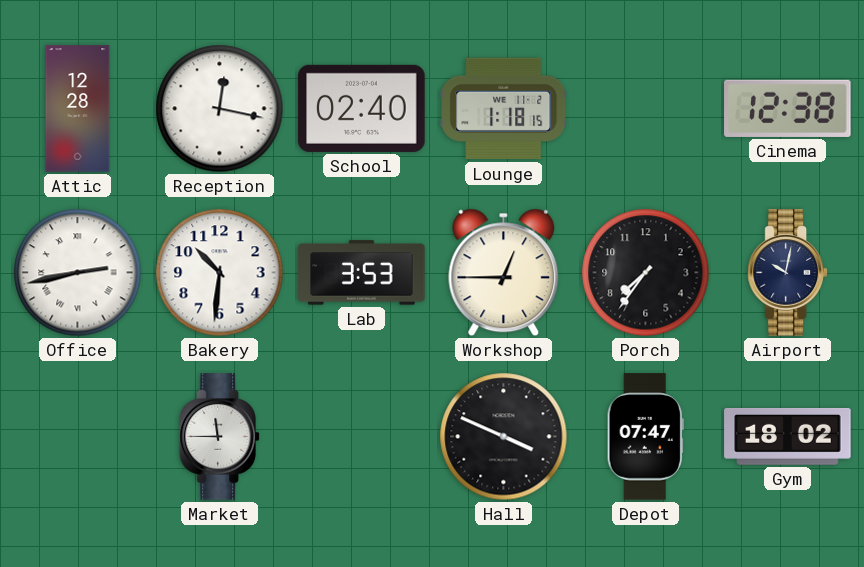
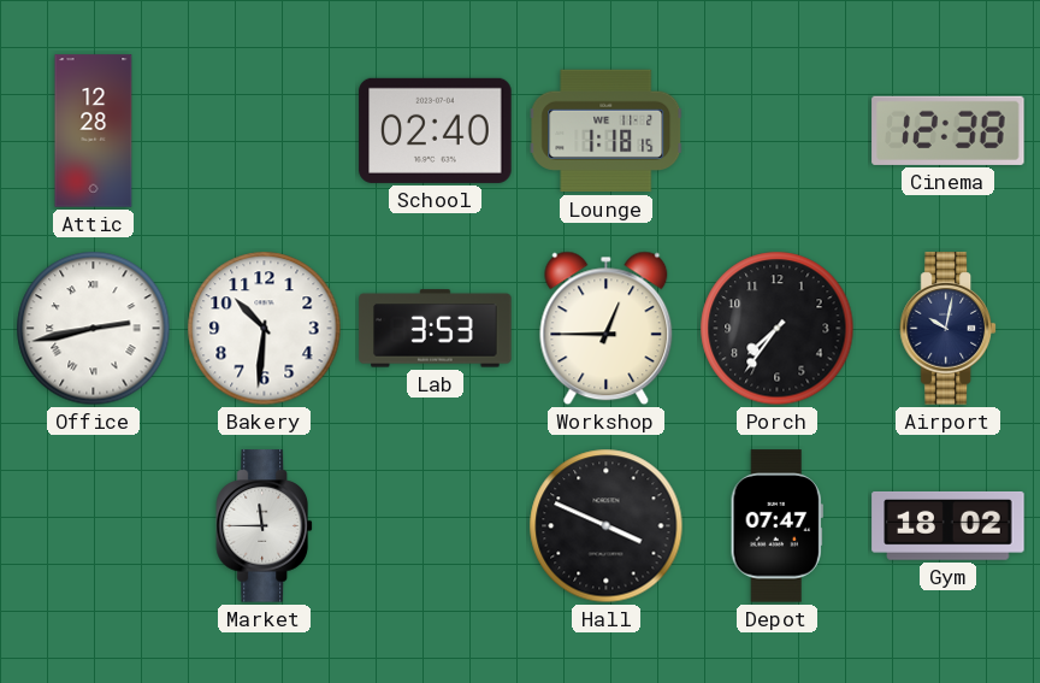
Reception: 12:17 -> none
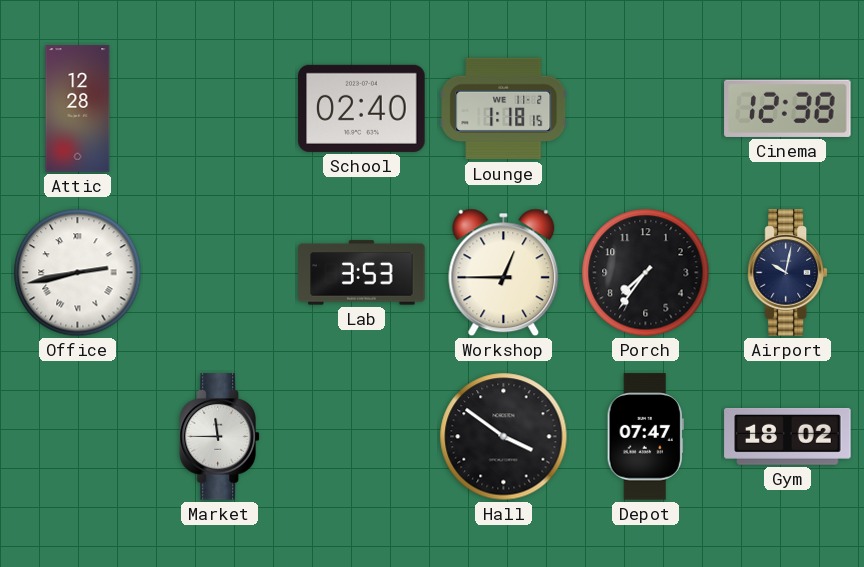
Bakery: 10:31 -> none
Hall: 3:49 -> 3:51
